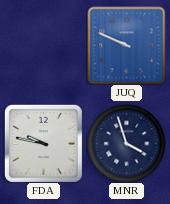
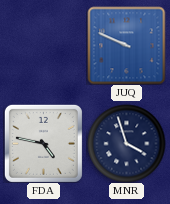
FDA: 9:47 -> 4:47
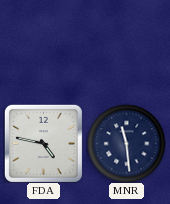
JUQ: 9:49 -> none
MNR: 3:57 -> 11:29
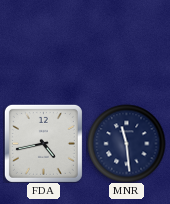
FDA: 4:47 -> 4:43
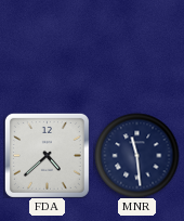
FDA: 4:43 -> 4:38
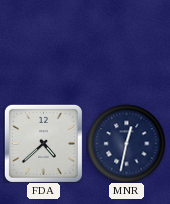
MNR: 11:29 -> 12:32
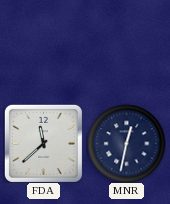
FDA: 4:38 -> 11:38
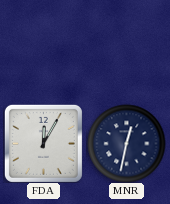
FDA: 11:38 -> 12:05
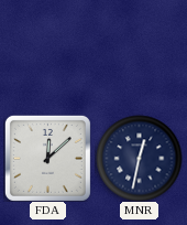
FDA: 12:05 -> 12:08
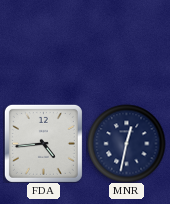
FDA: 12:08 -> 4:44
